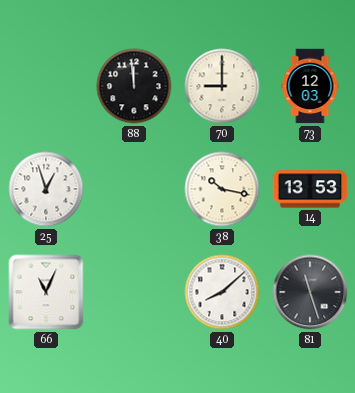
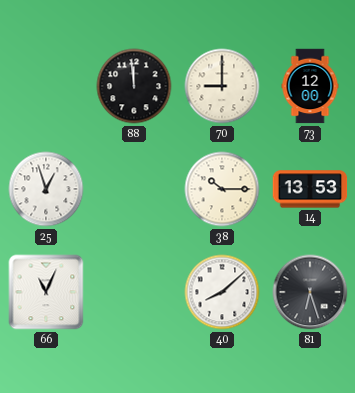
73: 12:03 -> 12:00
38: 10:17 -> 10:15
81: 11:27 -> 6:27
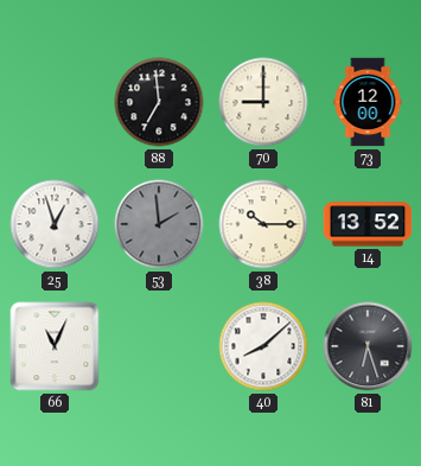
88: 11:59 -> 6:59
53: none -> 1:59
14: 13:53 -> 13:52
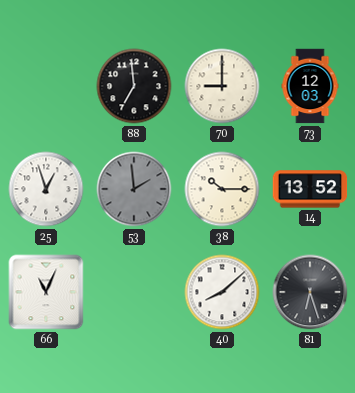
73: 12:00 -> 12:03
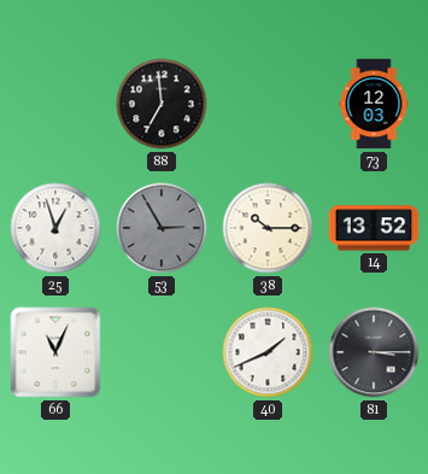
70: 9:00 -> none
53: 1:59 -> 2:55
40: 8:08 -> 1:41
81: 6:27 -> 3:15
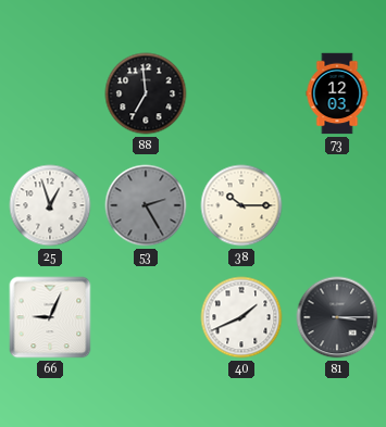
53: 2:55 -> 2:25
14: 13:52 -> none
66: 11:04 -> 9:04
